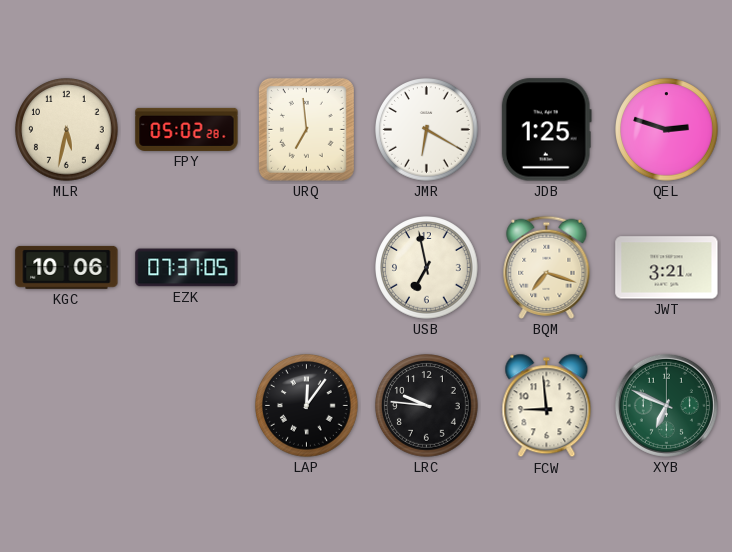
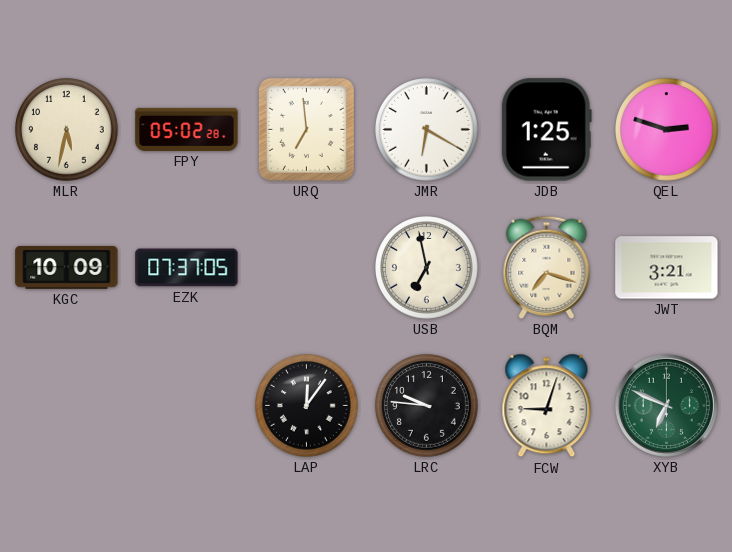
KGC: 10:06 -> 10:09
FCW: 8:59 -> 9:03
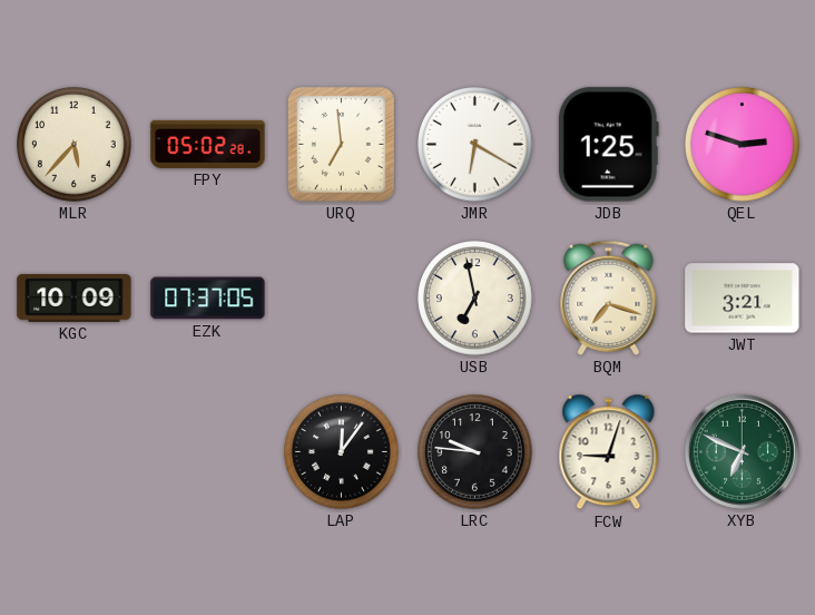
MLR: 5:32 -> 5:37
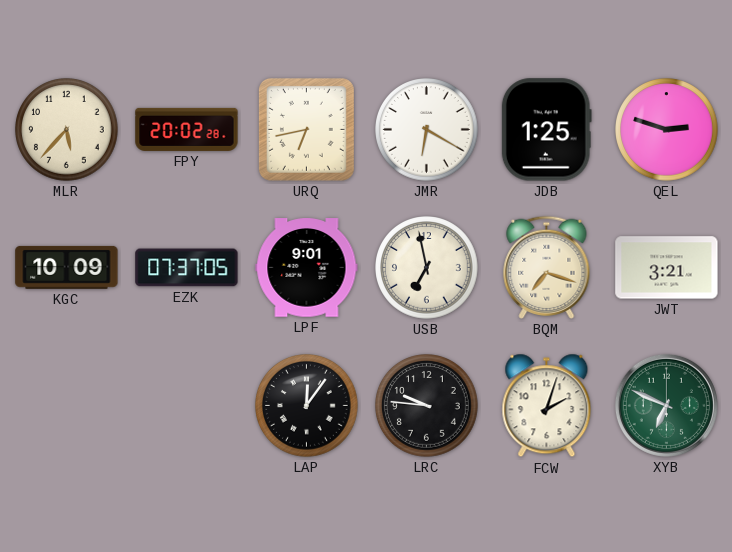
FPY: 05:02 -> 20:02
URQ: 6:59 -> 6:43
LPF: none -> 9:01
FCW: 9:03 -> 2:03
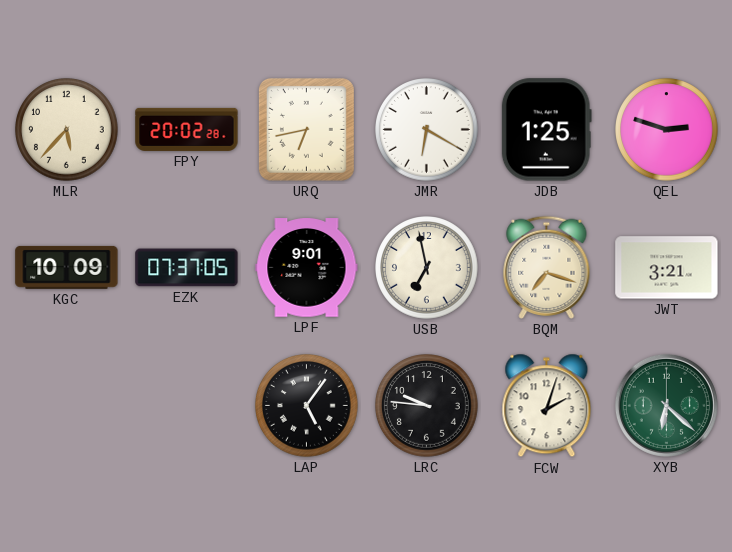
LAP: 12:06 -> 5:06
XYB: 6:49 -> 6:22
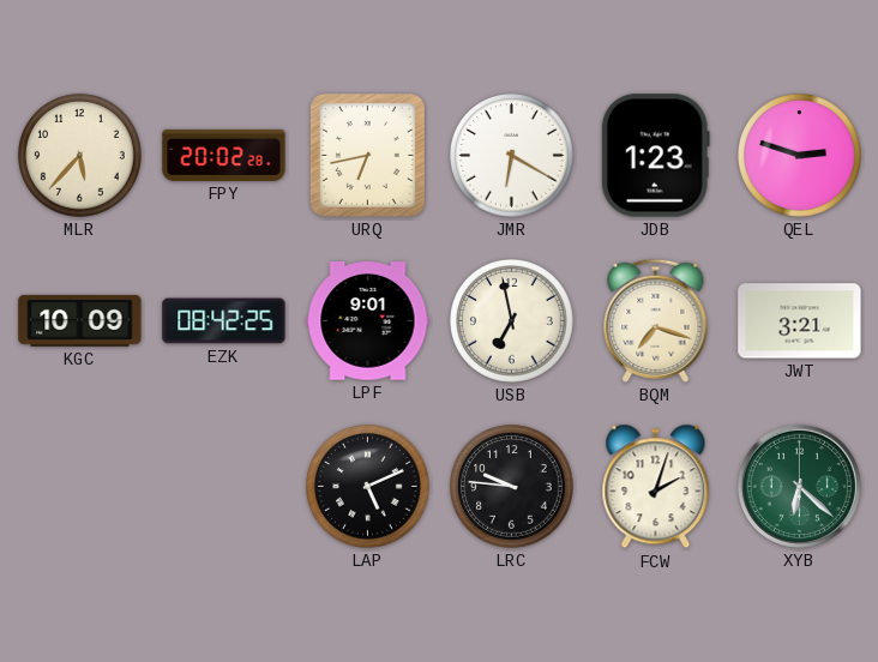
JDB: 1:25 -> 1:23
EZK: 07:37 -> 08:42
LAP: 5:06 -> 5:11
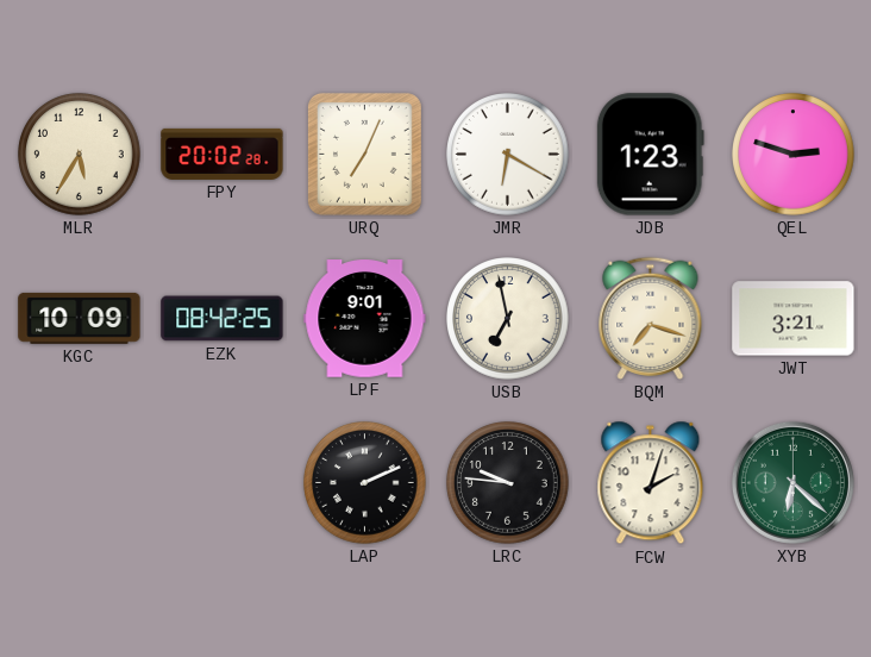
MLR: 5:37 -> 5:35
URQ: 6:43 -> 7:04
LAP: 5:11 -> 2:11
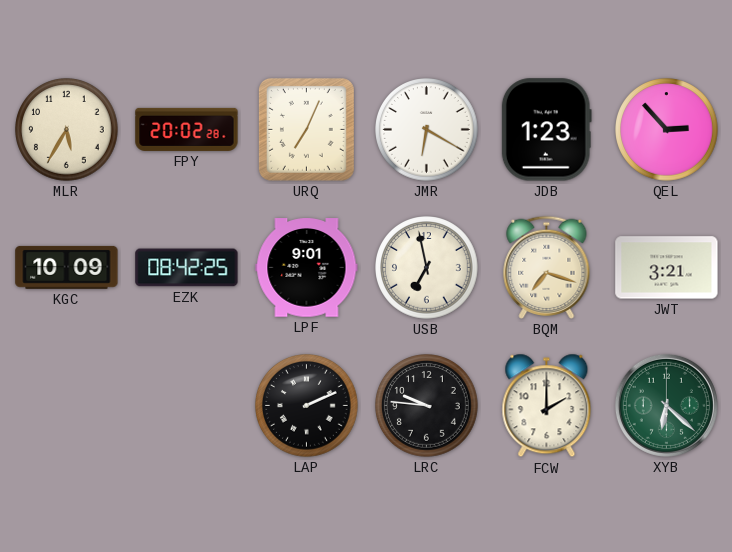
QEL: 2:48 -> 2:53
FCW: 2:03 -> 2:00
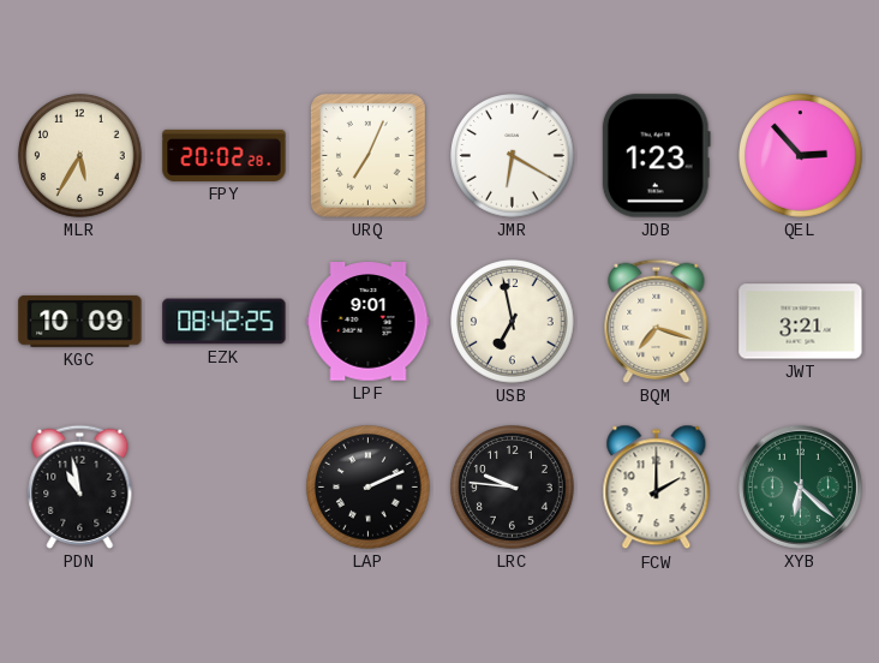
PDN: none -> 10:58
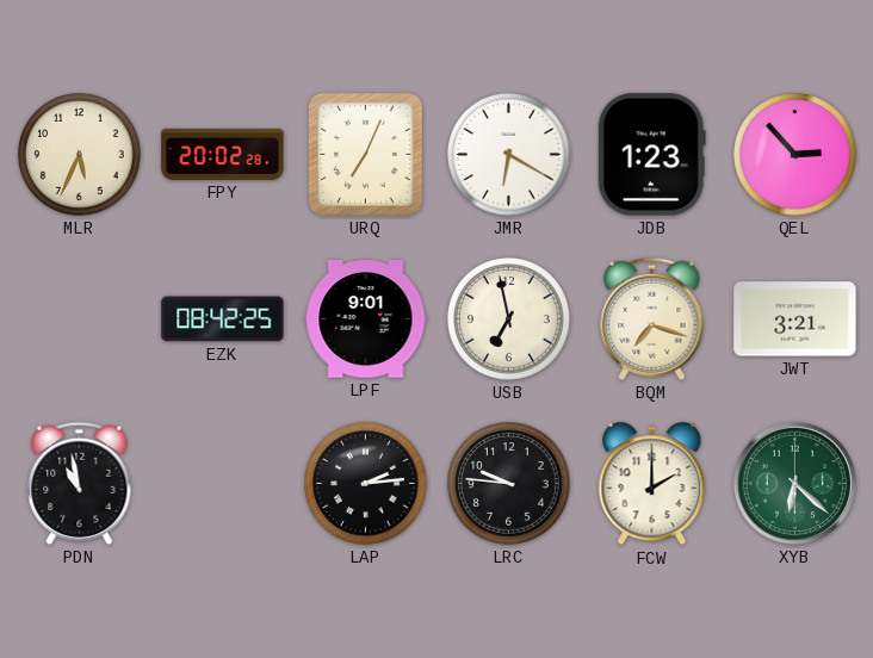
MLR: 5:35 -> 5:34
KGC: 10:09 -> none
LAP: 2:11 -> 2:14
